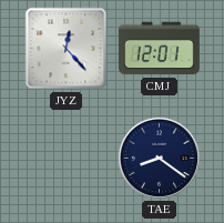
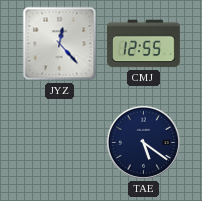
CMJ: 12:01 -> 12:55
TAE: 8:21 -> 5:21
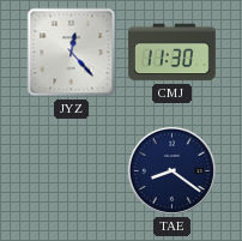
CMJ: 12:55 -> 11:30
TAE: 5:21 -> 8:21
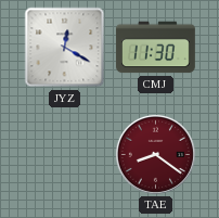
JYZ: 12:23 -> 12:20
TAE dial: navy -> burgundy
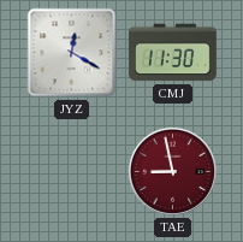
TAE: 8:21 -> 8:58
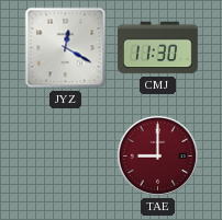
TAE: 8:58 -> 9:00
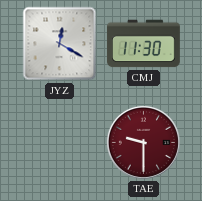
TAE: 9:00 -> 9:30
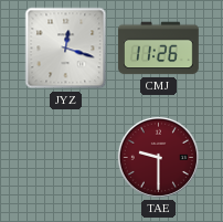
JYZ: 12:20 -> 12:18
CMJ: 11:30 -> 11:26
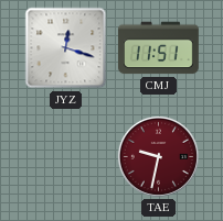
CMJ: 11:26 -> 11:51
TAE: 9:30 -> 9:32
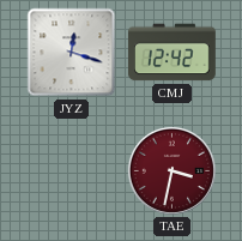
CMJ: 11:51 -> 12:42
TAE: 9:32 -> 3:32
